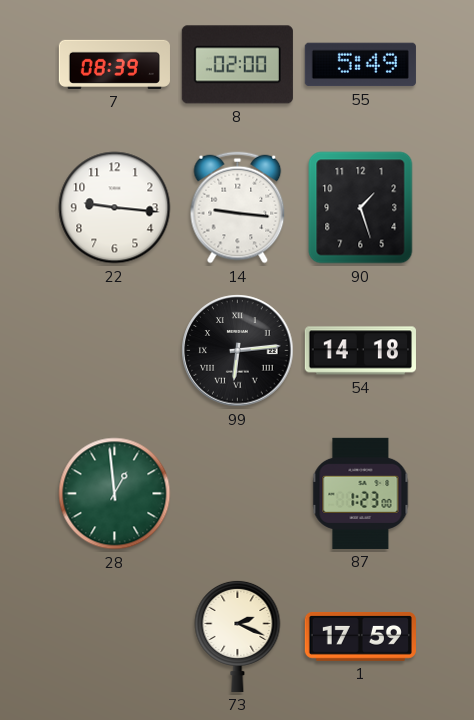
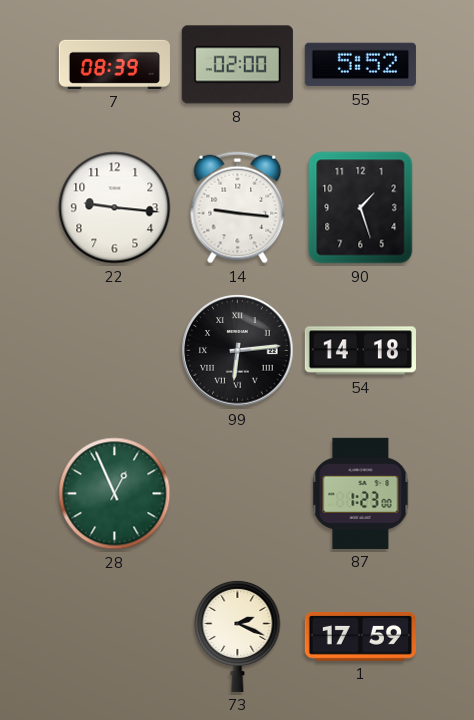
55: 5:49 -> 5:52
28: 12:59 -> 12:56
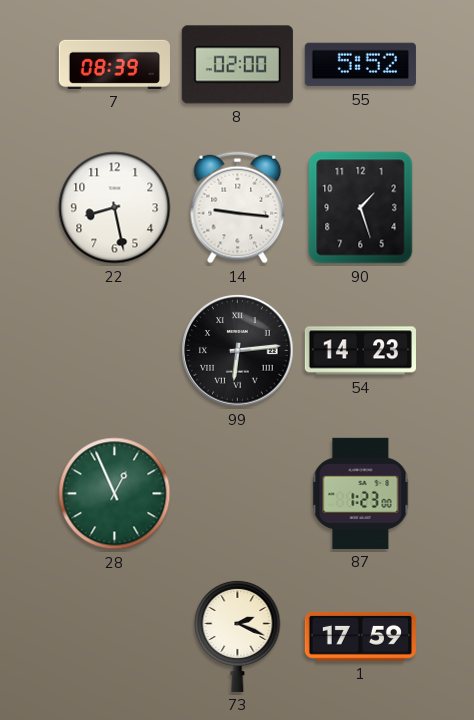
22: 9:16 -> 8:28
54: 14:18 -> 14:23
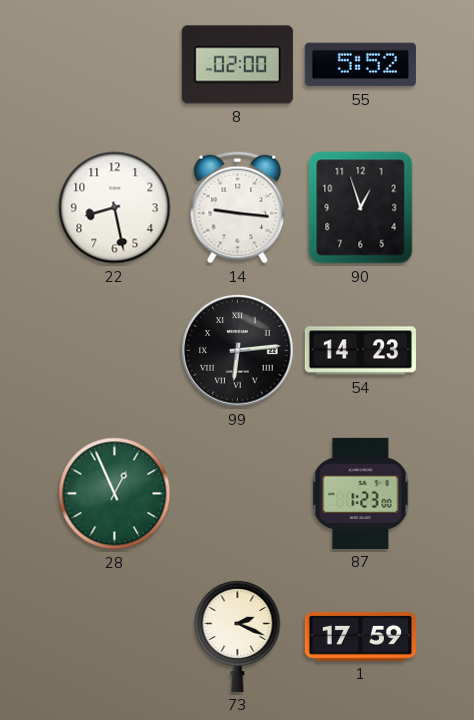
7: 08:39 -> none
90: 1:27 -> 12:57
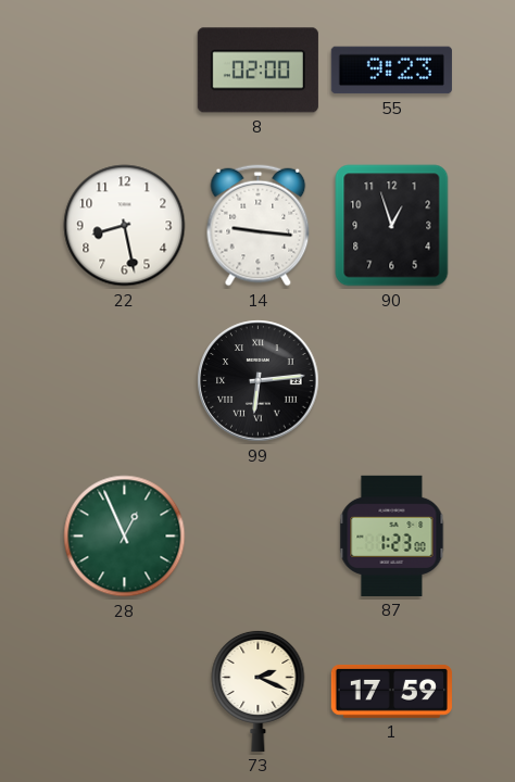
55: 5:52 -> 9:23
54: 14:23 -> none
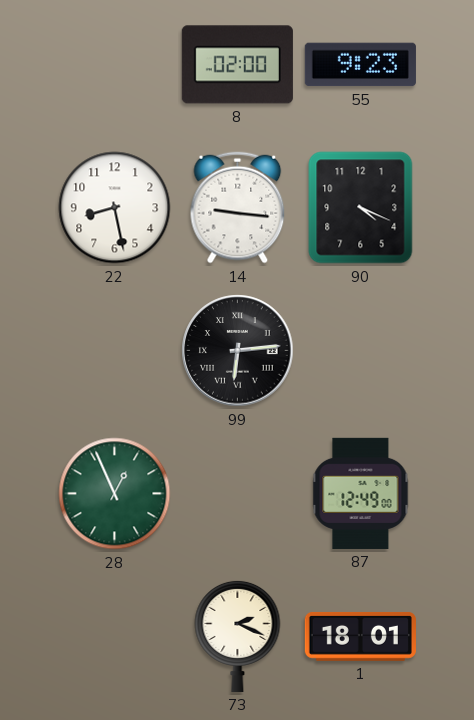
90: 12:57 -> 4:19
87: 1:23 -> 12:49
1: 17:59 -> 18:01
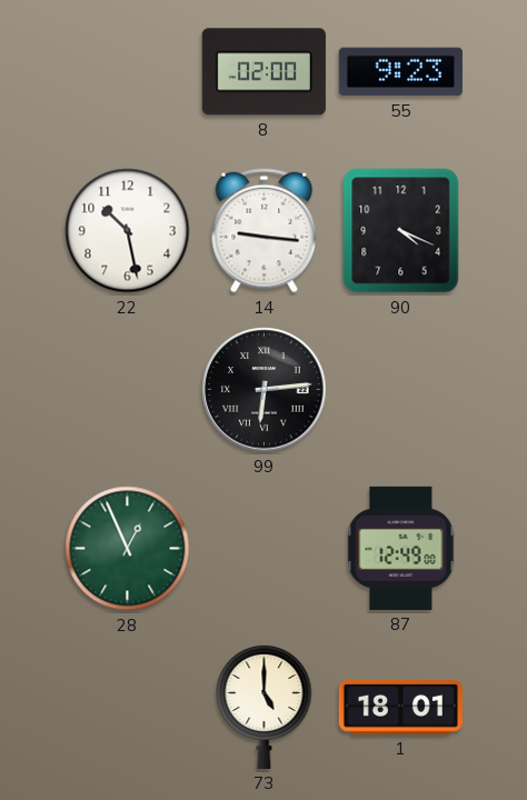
22: 8:28 -> 10:28
73: 2:19 -> 5:00
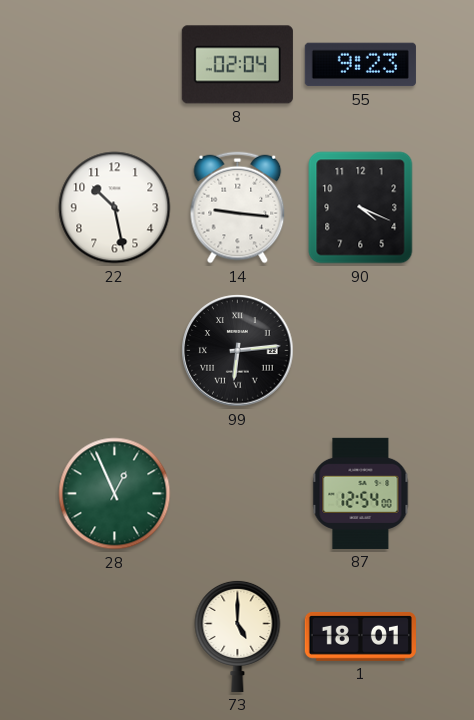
8: 02:00 -> 02:04
87: 12:49 -> 12:54
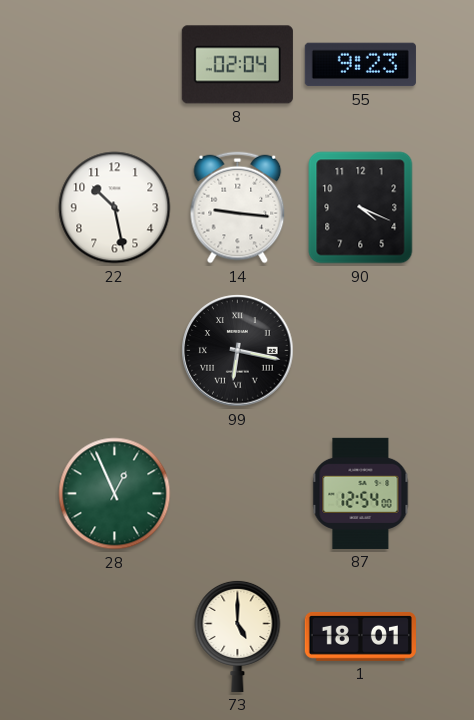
99: 6:14 -> 6:17
